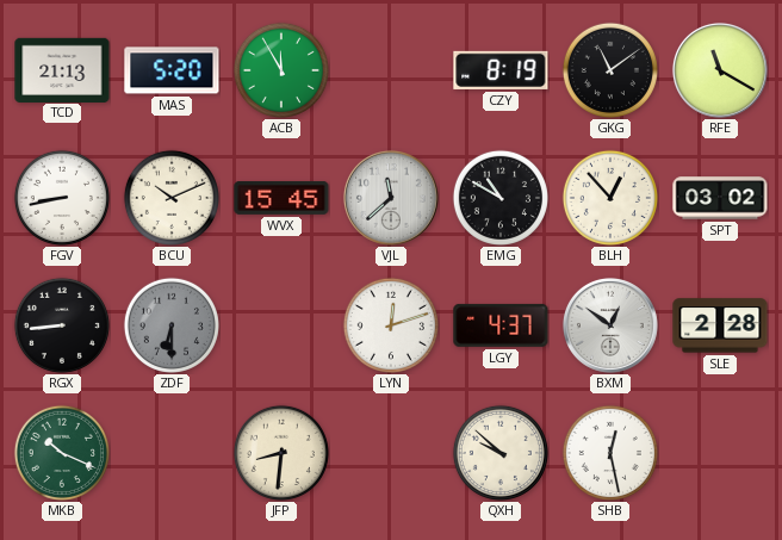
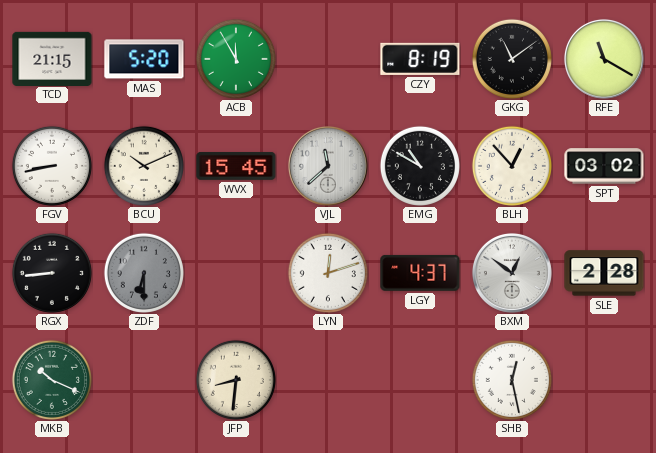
TCD: 21:13 -> 21:15
QXH: 9:52 -> none
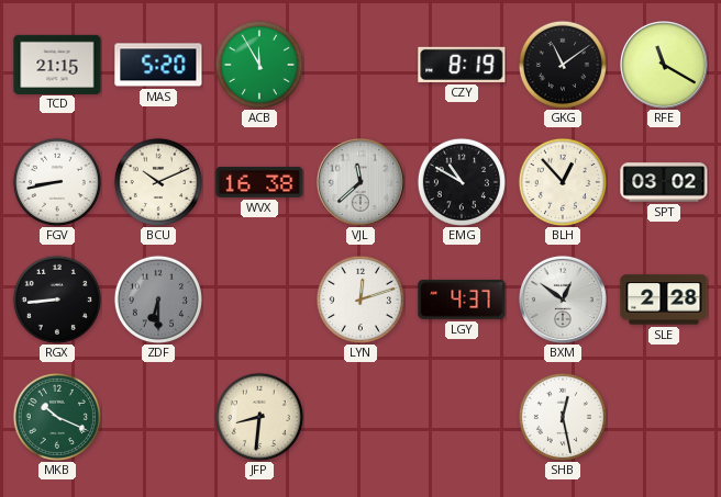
WVX: 15:45 -> 16:38
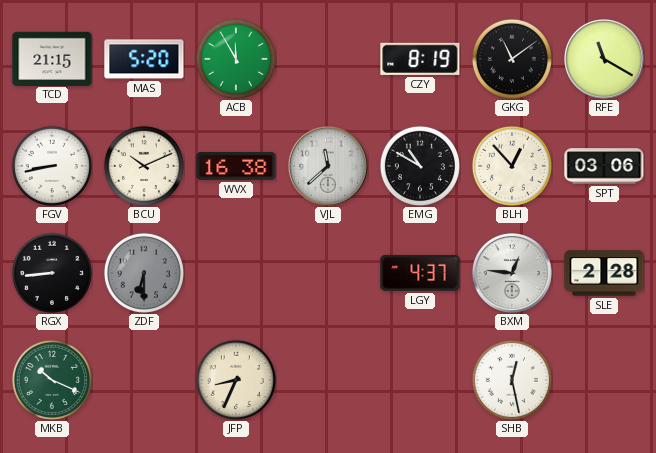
SPT: 03:02 -> 03:06
LYN: 12:12 -> none
BXM: 12:51 -> 12:46
JFP: 8:31 -> 8:34
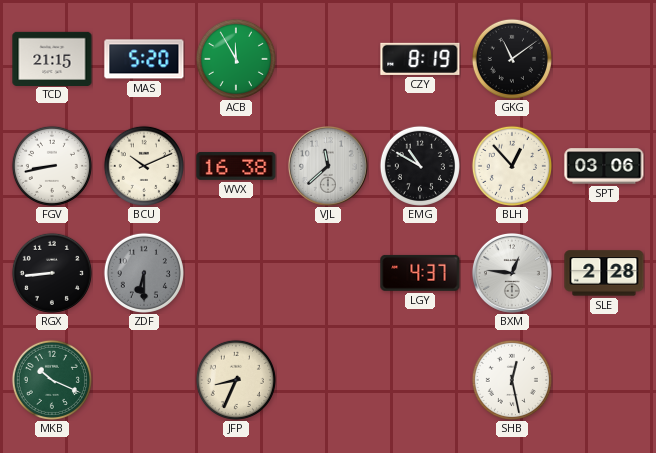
RFE: 11:20 -> none
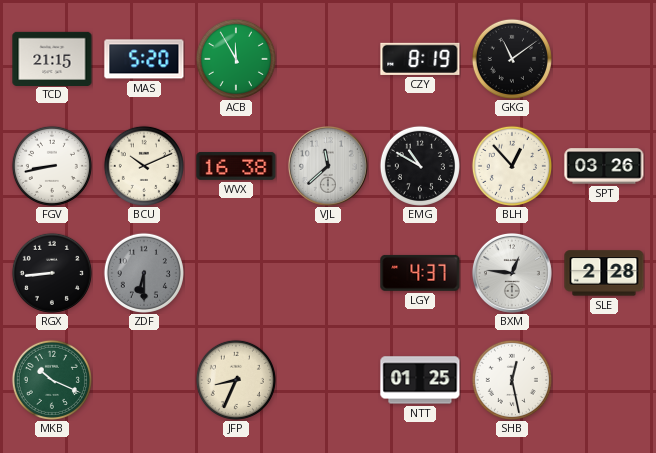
SPT: 03:06 -> 03:26
NTT: none -> 01:25
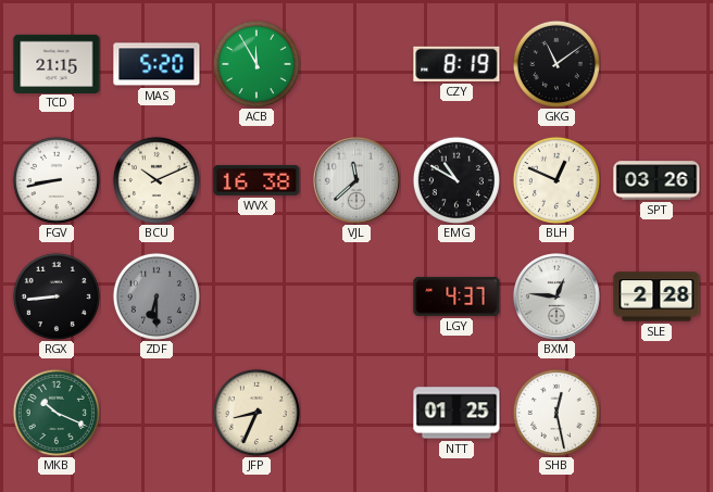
BLH: 12:53 -> 12:49
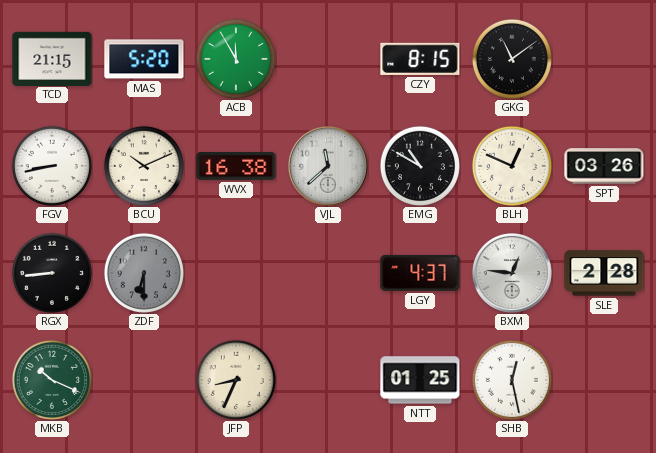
CZY: 8:19 -> 8:15
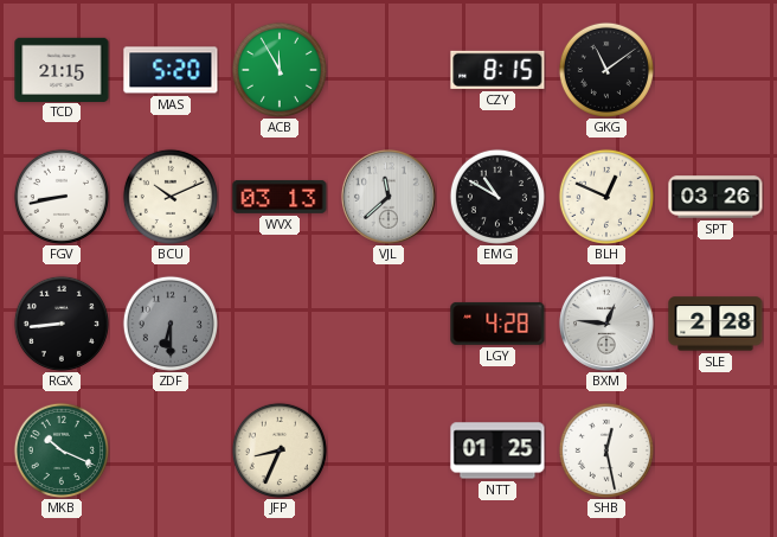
WVX: 16:38 -> 03:13
LGY: 4:37 -> 4:28
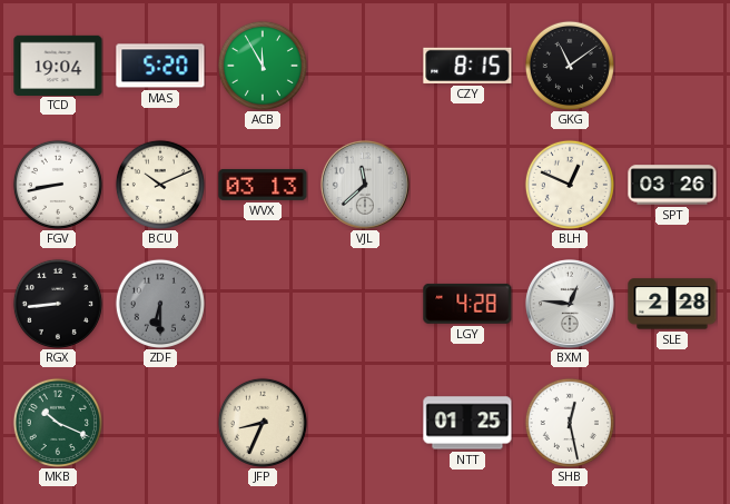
TCD: 21:15 -> 19:04
EMG: 10:50 -> none
